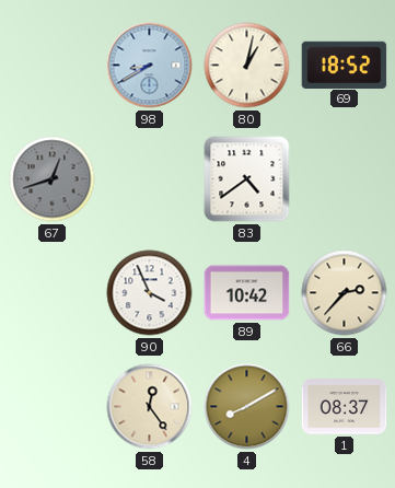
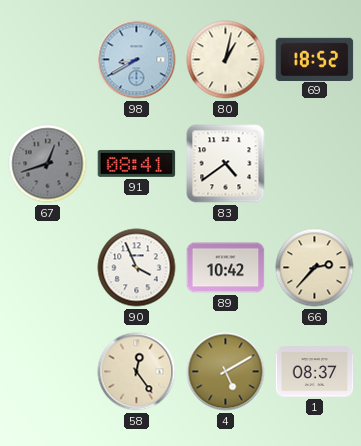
91: none -> 08:41
4: 8:10 -> 5:10
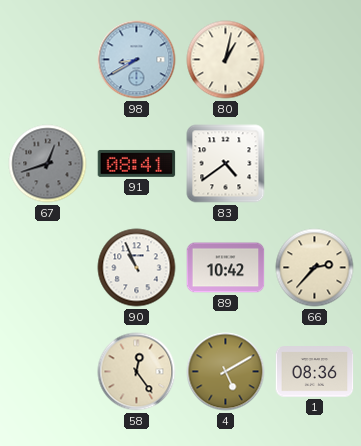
69: 18:52 -> none
90: 3:56 -> 10:56
1: 08:37 -> 08:36
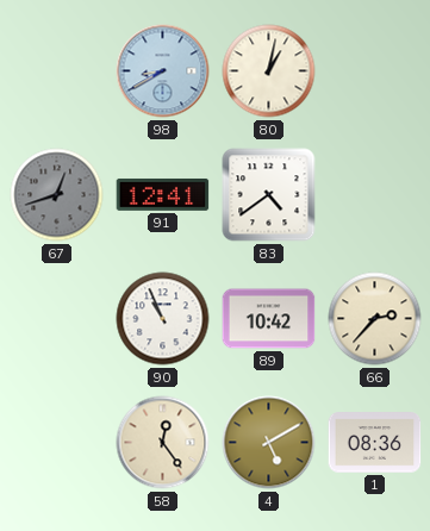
91: 08:41 -> 12:41
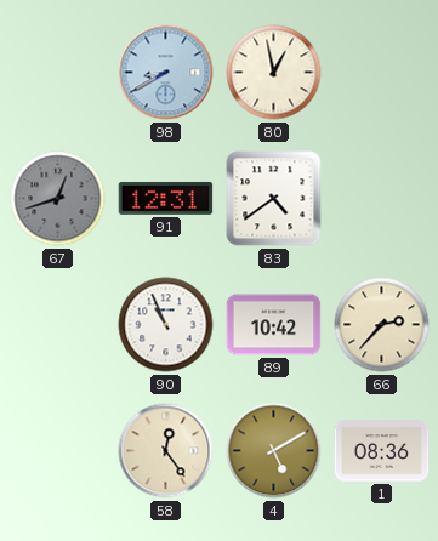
80: 1:02 -> 12:58
91: 12:41 -> 12:31
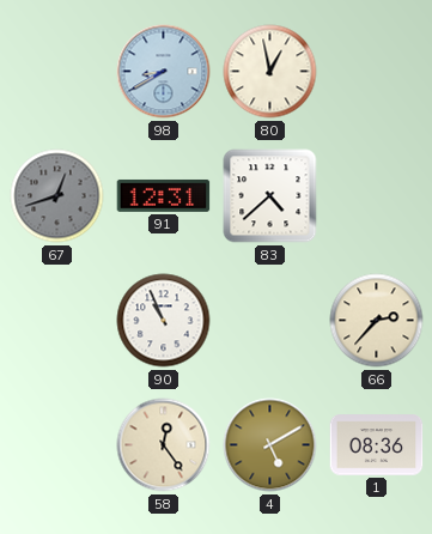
83: 4:39 -> 4:38
89: 10:42 -> none
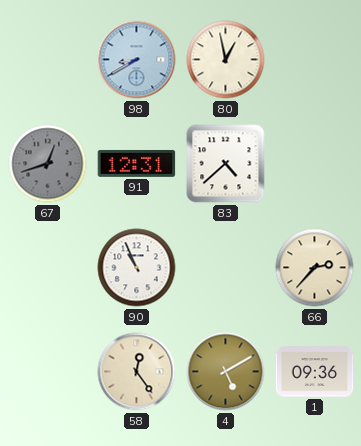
1: 08:36 -> 09:36
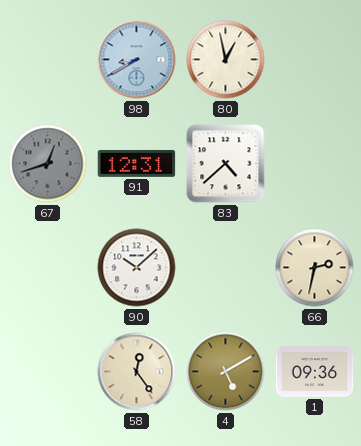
90: 10:56 -> 10:08
66: 2:37 -> 2:32
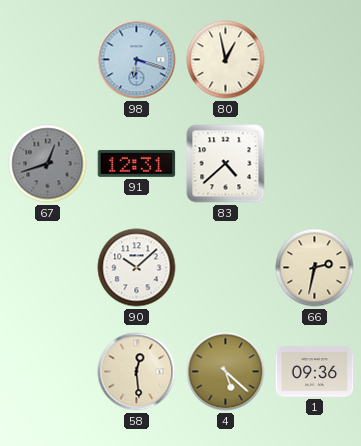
98: 8:40 -> 6:18
58: 12:24 -> 12:29
4: 5:10 -> 5:22
